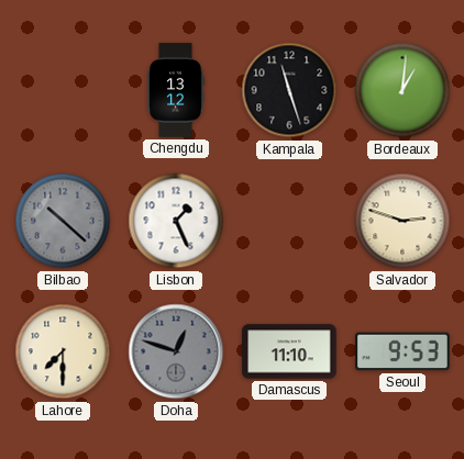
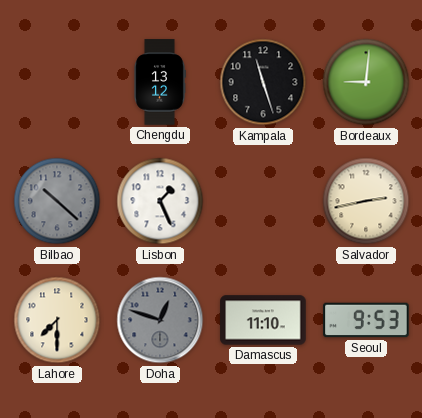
Bordeaux: 1:01 -> 9:01
Salvador: 2:48 -> 2:43
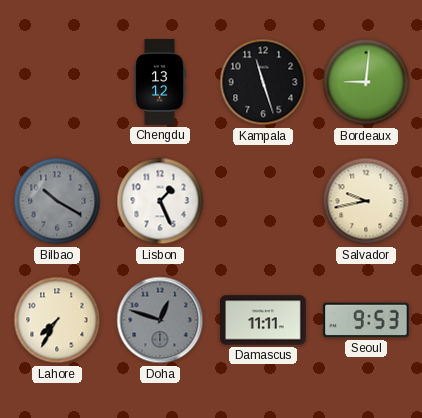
Bilbao: 10:22 -> 10:20
Salvador: 2:43 -> 9:43
Lahore: 7:30 -> 7:35
Damascus: 11:10 -> 11:11
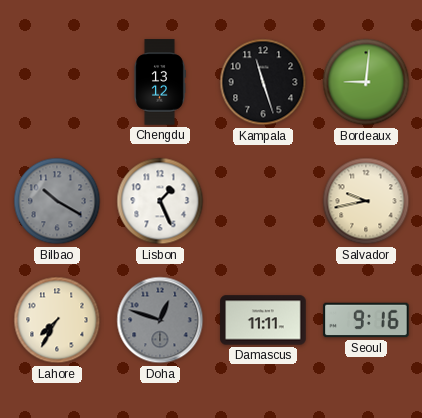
Seoul: 9:53 -> 9:16
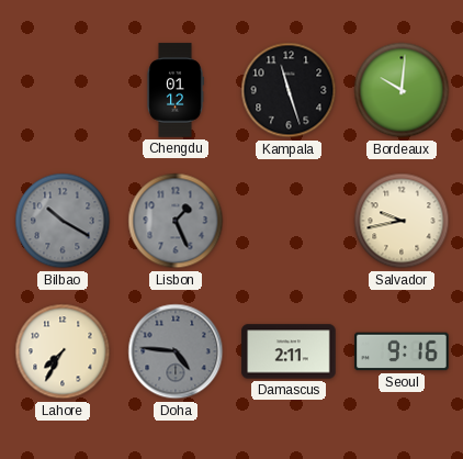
Chengdu: 13:12 -> 01:12
Bordeaux: 9:01 -> 10:01
Lisbon dial: white -> grey
Doha: 12:48 -> 4:46
Damascus: 11:11 -> 2:11
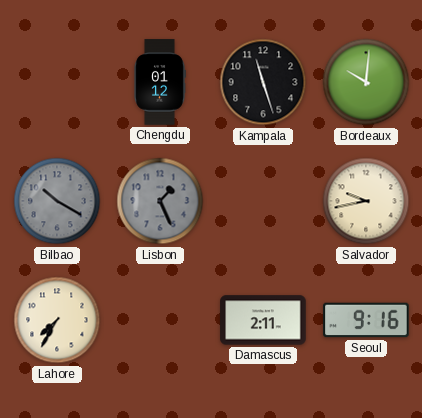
Doha: 4:46 -> none
